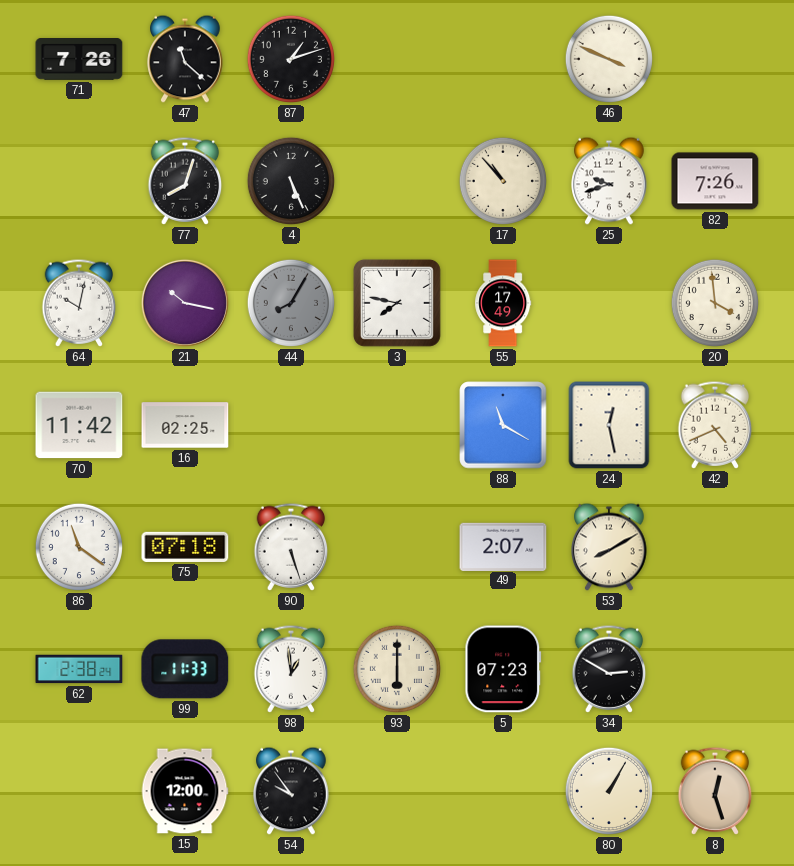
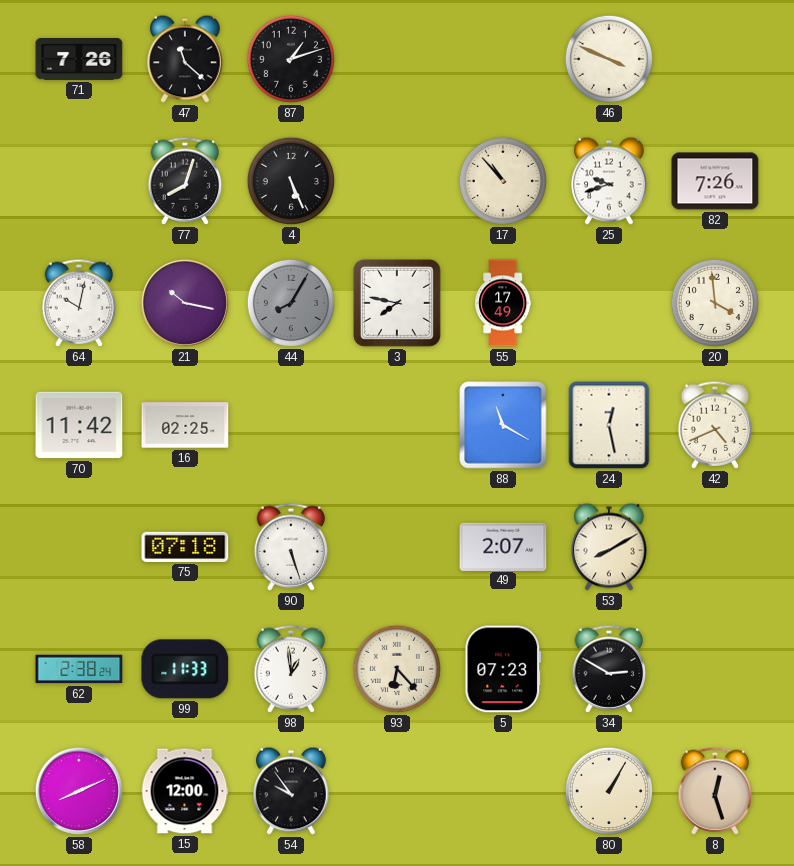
86: 11:21 -> none
93: 6:00 -> 6:23
58: none -> 8:11
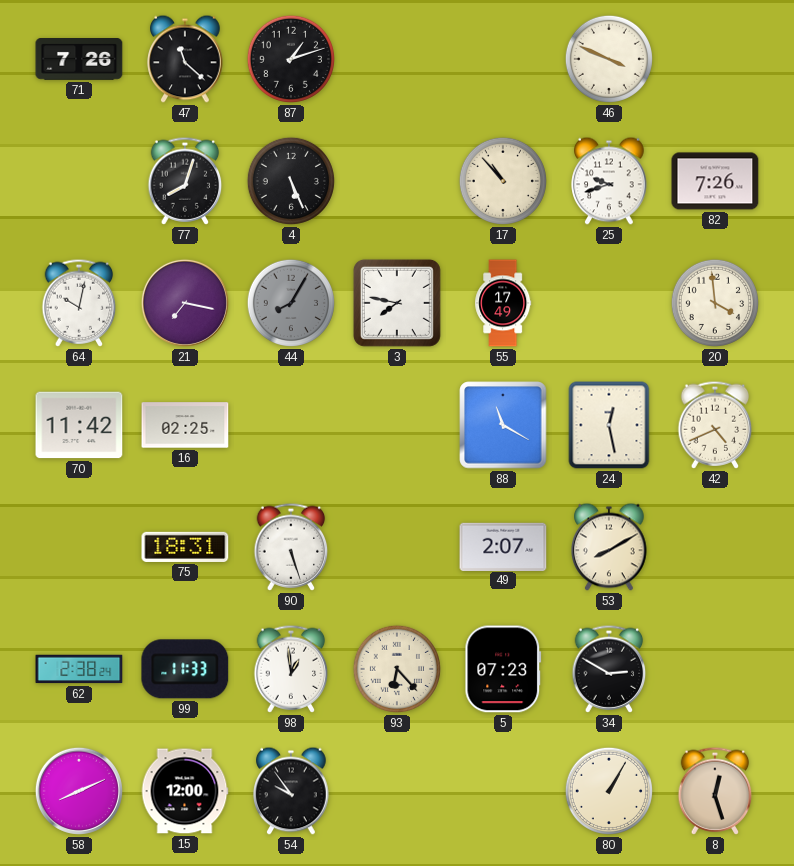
21: 10:17 -> 7:17
75: 07:18 -> 18:31
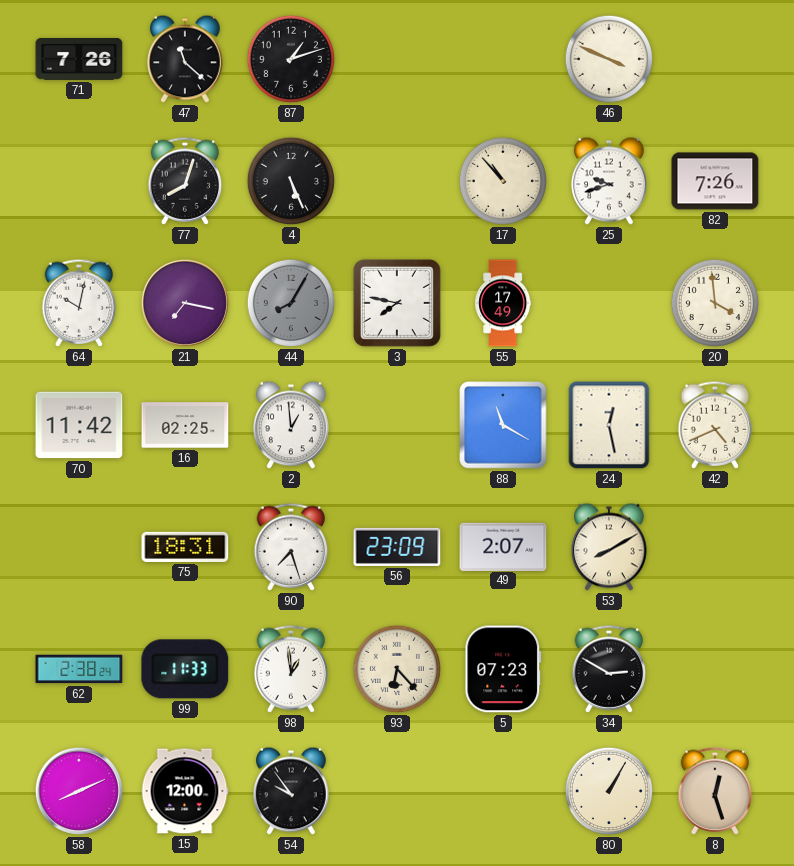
2: none -> 12:59
90: 5:27 -> 7:27
56: none -> 23:09
